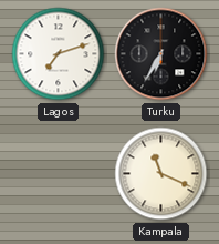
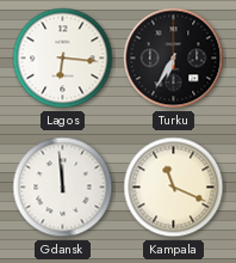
Lagos: 7:12 -> 6:16
Gdansk: none -> 11:59
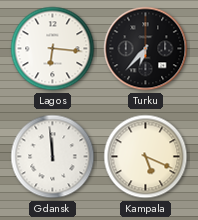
Turku: 6:35 -> 6:37
Kampala: 11:19 -> 5:19
